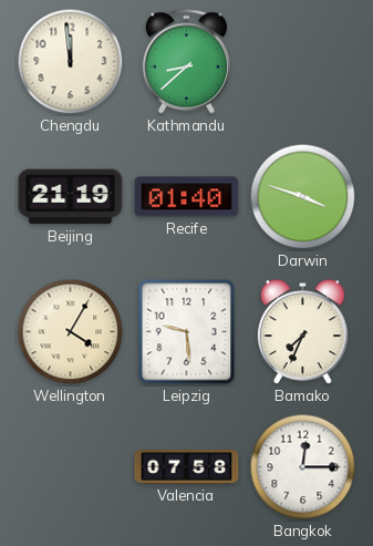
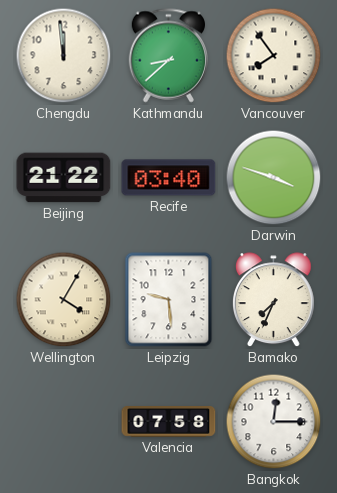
Vancouver: none -> 7:54
Beijing: 21:19 -> 21:22
Recife: 01:40 -> 03:40
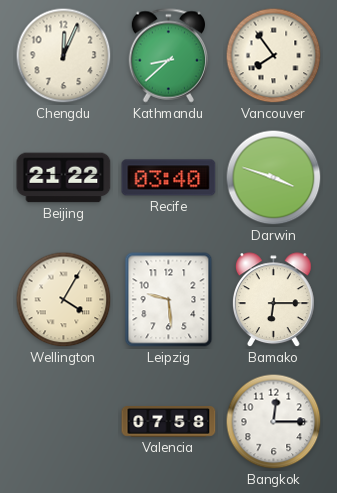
Chengdu: 11:59 -> 12:04
Bamako: 7:34 -> 6:15
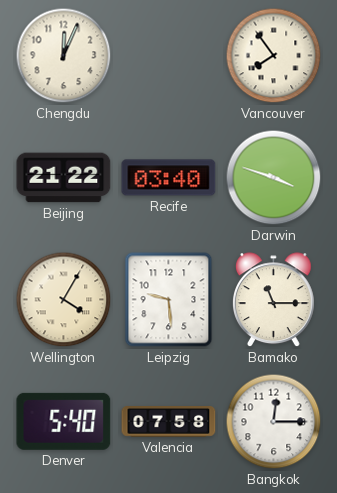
Kathmandu: 8:38 -> none
Bamako: 6:15 -> 11:15
Denver: none -> 5:40
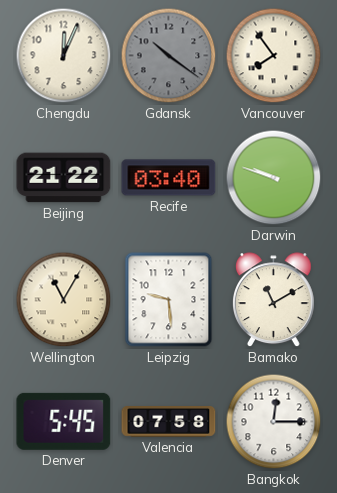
Gdansk: none -> 10:21
Darwin: 3:48 -> 9:48
Wellington: 4:05 -> 11:05
Bamako: 11:15 -> 11:10
Denver: 5:40 -> 5:45
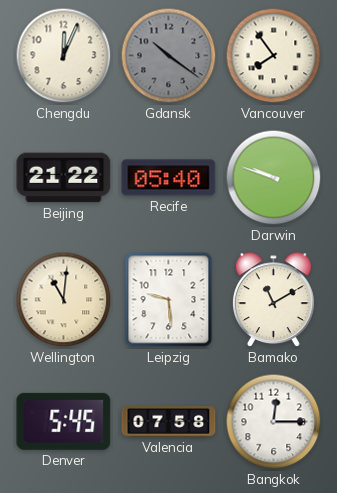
Recife: 03:40 -> 05:40
Wellington: 11:05 -> 11:01
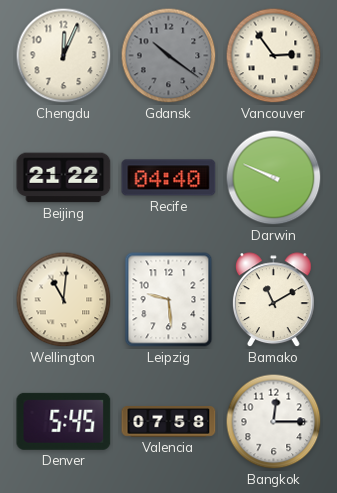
Vancouver: 7:54 -> 2:54
Recife: 05:40 -> 04:40
Darwin: 9:48 -> 9:49
